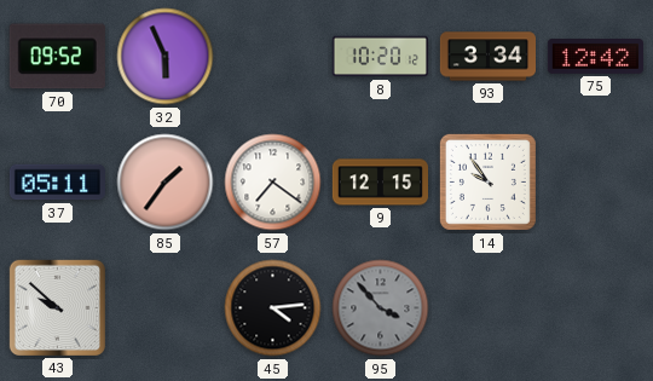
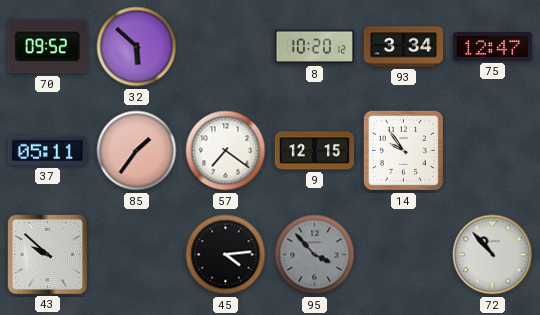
32: 5:56 -> 5:52
75: 12:42 -> 12:47
72: none -> 10:53
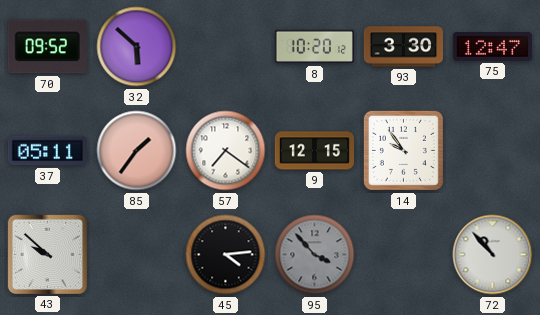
93: 3:34 -> 3:30
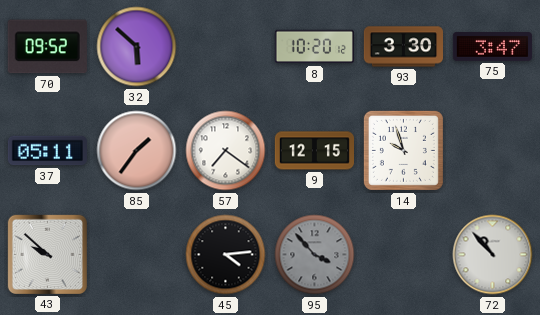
75: 12:47 -> 3:47
14: 9:54 -> 9:57
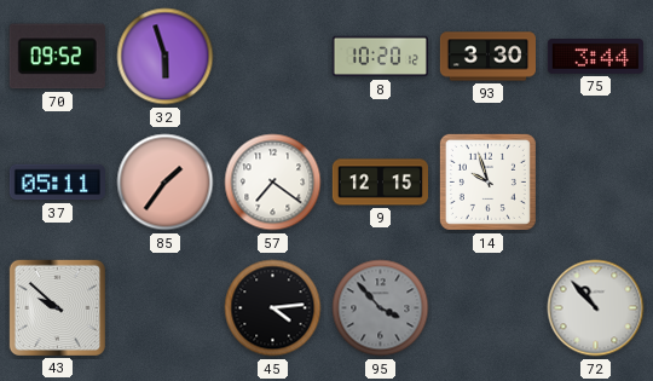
32: 5:52 -> 5:57
75: 3:47 -> 3:44
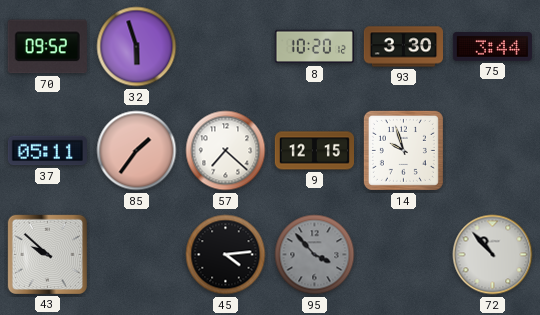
57: 7:21 -> 7:22
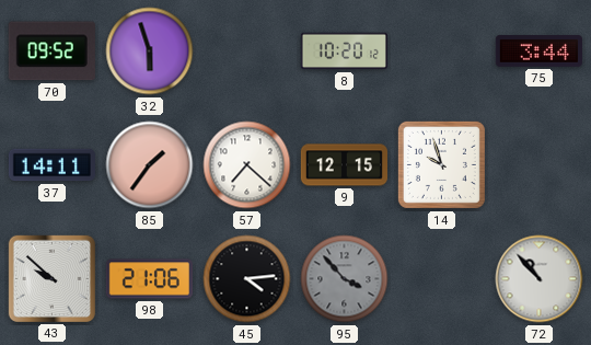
93: 3:30 -> none
37: 05:11 -> 14:11
98: none -> 21:06
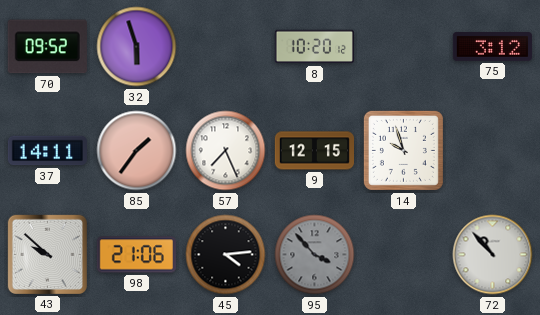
75: 3:44 -> 3:12
57: 7:22 -> 7:26
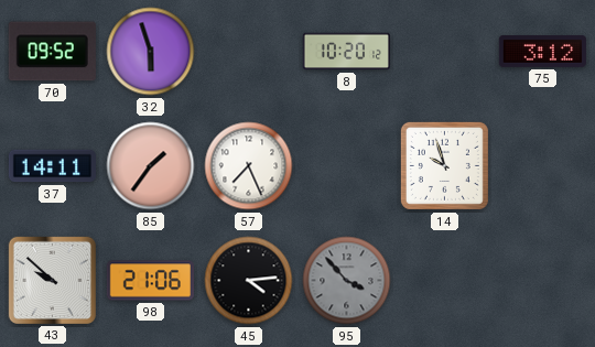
9: 12:15 -> none
72: 10:53 -> none
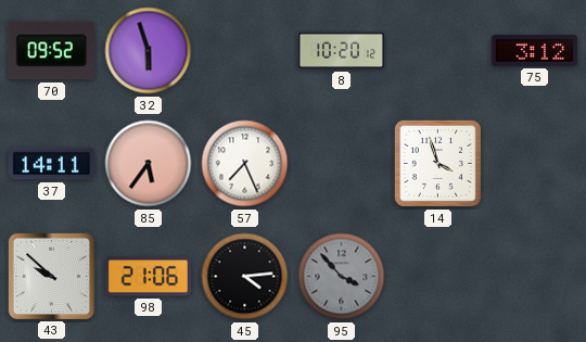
85: 1:36 -> 5:36
14: 9:57 -> 3:57
